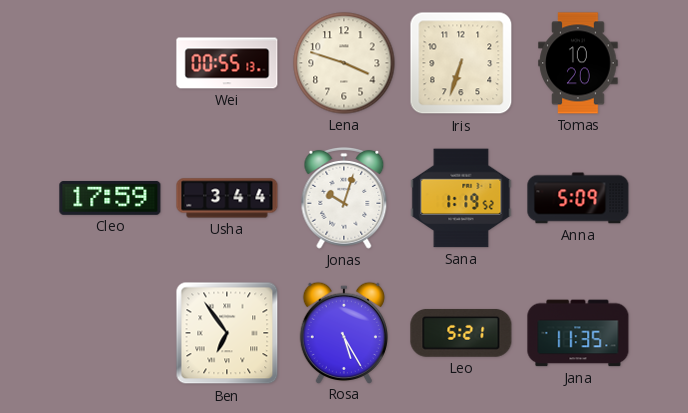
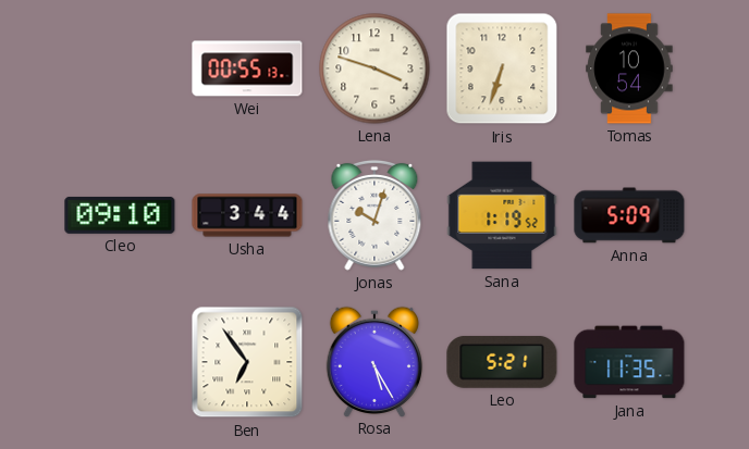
Tomas: 10:20 -> 10:54
Cleo: 17:59 -> 09:10
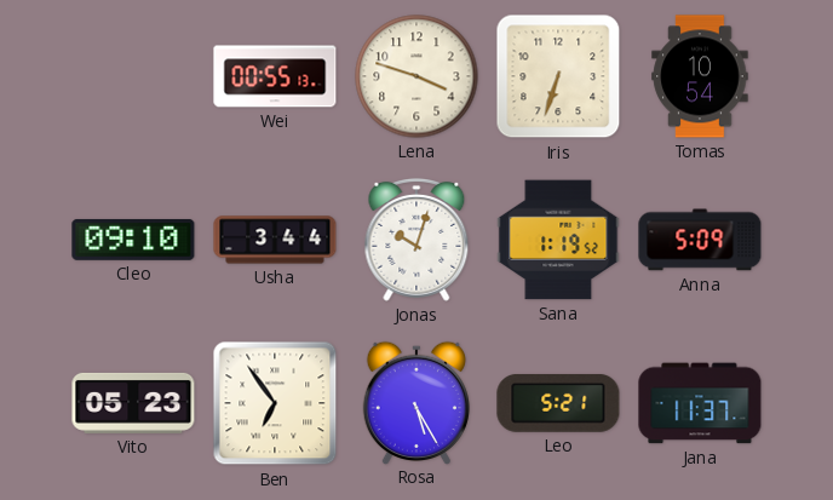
Vito: none -> 05:23
Jana: 11:35 -> 11:37
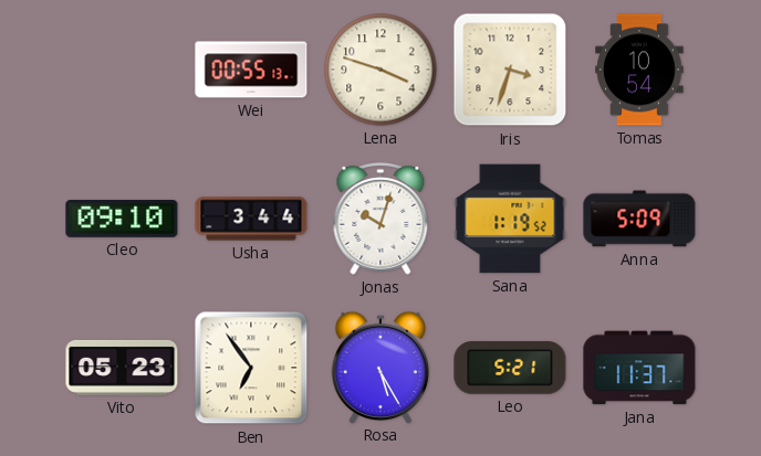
Iris: 6:33 -> 3:33
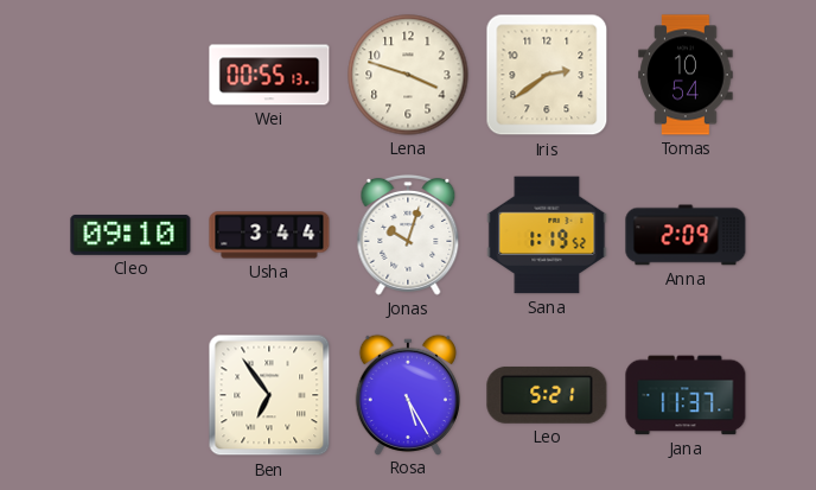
Iris: 3:33 -> 2:39
Anna: 5:09 -> 2:09
Vito: 05:23 -> none
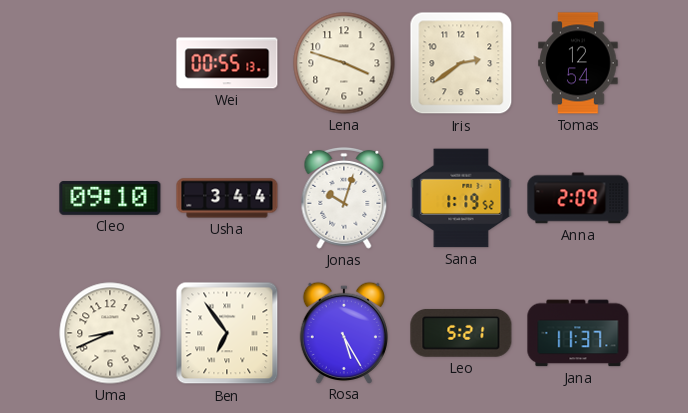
Tomas: 10:54 -> 12:54
Uma: none -> 8:41
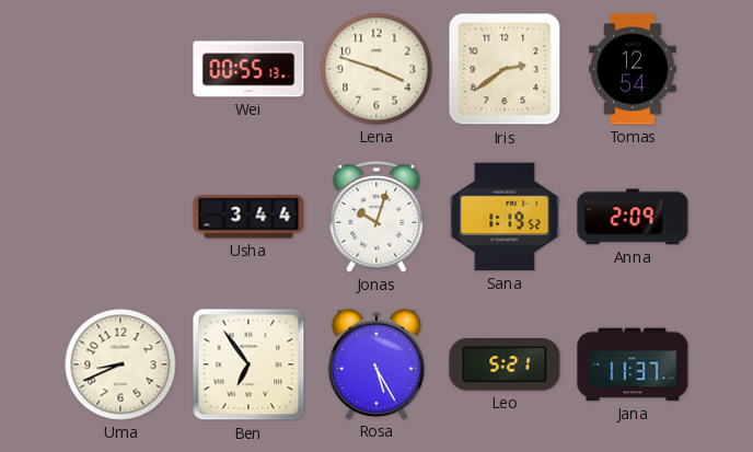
Cleo: 09:10 -> none
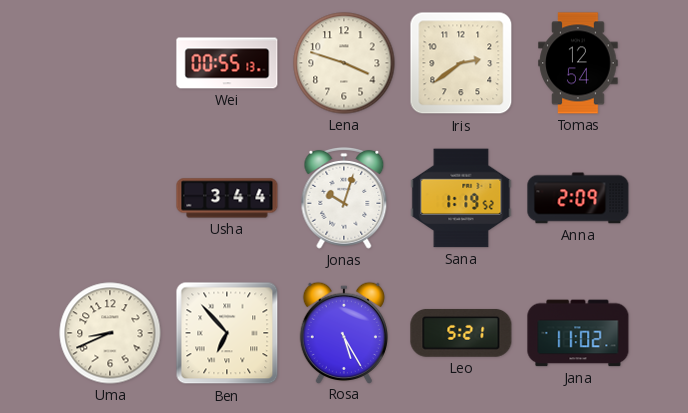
Ben: 6:54 -> 6:53
Jana: 11:37 -> 11:02
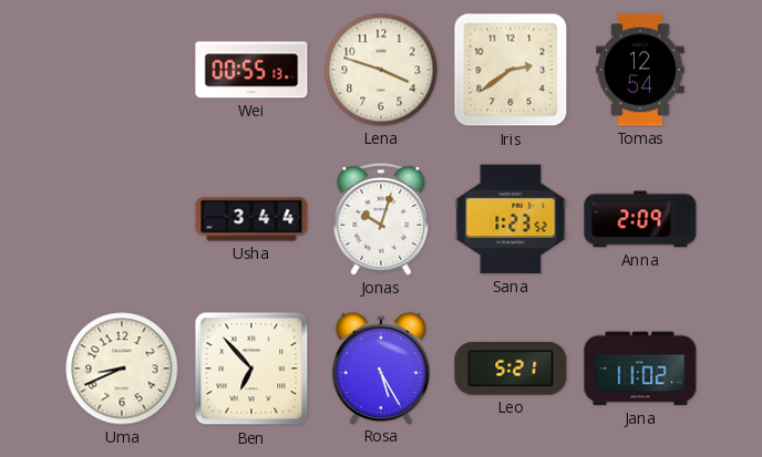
Sana: 1:19 -> 1:23
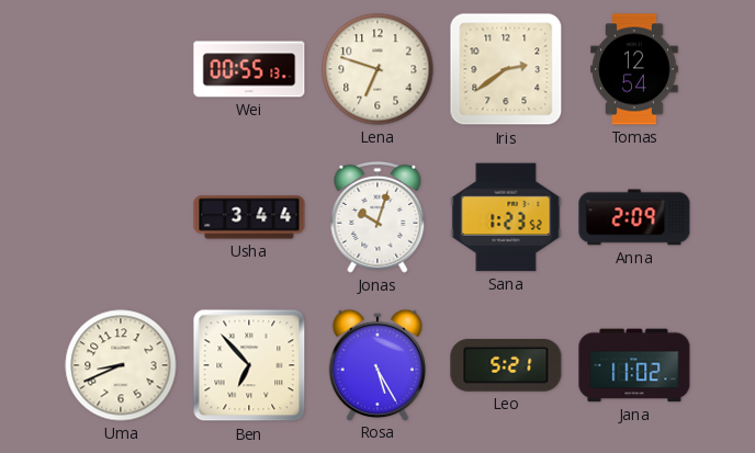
Lena: 3:48 -> 6:48
